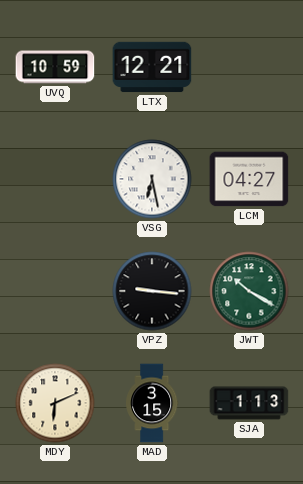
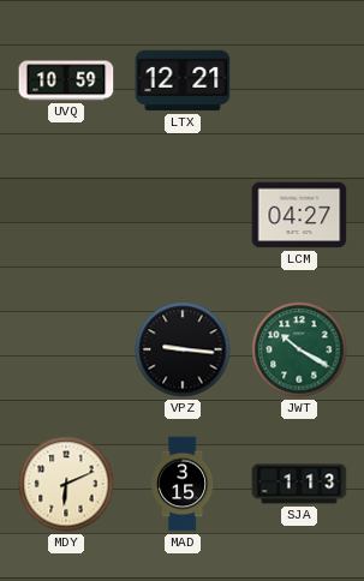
VSG: 6:28 -> none
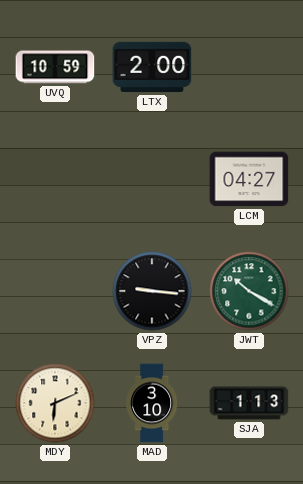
LTX: 12:21 -> 2:00
MAD: 3:15 -> 3:10
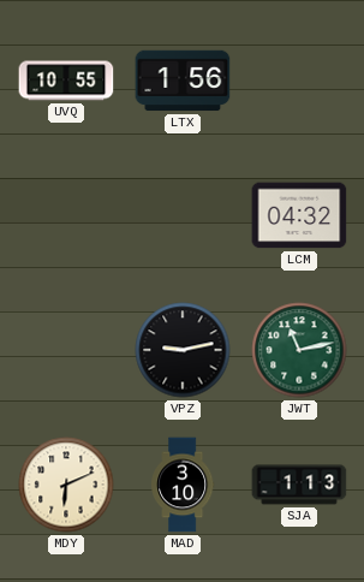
UVQ: 10:59 -> 10:55
LTX: 2:00 -> 1:56
LCM: 04:27 -> 04:32
VPZ: 9:16 -> 9:13
JWT: 10:20 -> 11:13
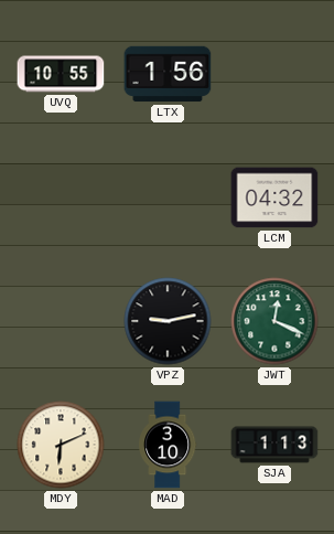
JWT: 11:13 -> 12:19
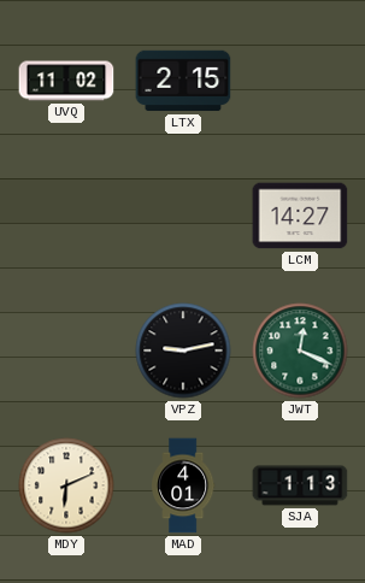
UVQ: 10:55 -> 11:02
LTX: 1:56 -> 2:15
LCM: 04:32 -> 14:27
MAD: 3:10 -> 4:01
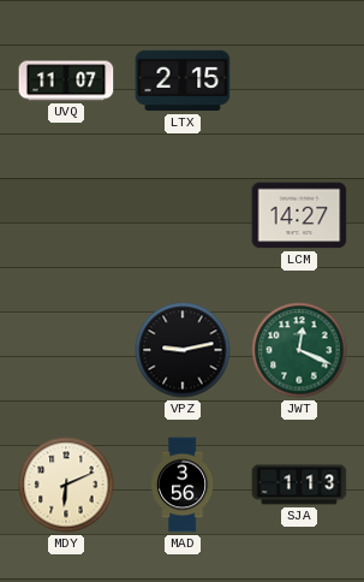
UVQ: 11:02 -> 11:07
MAD: 4:01 -> 3:56
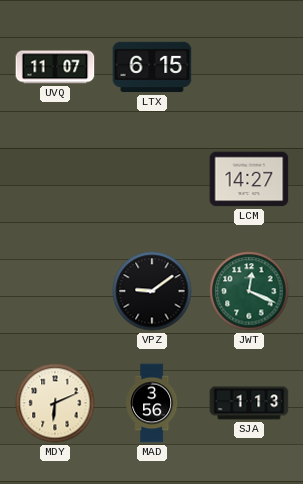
LTX: 2:15 -> 6:15
VPZ: 9:13 -> 9:09
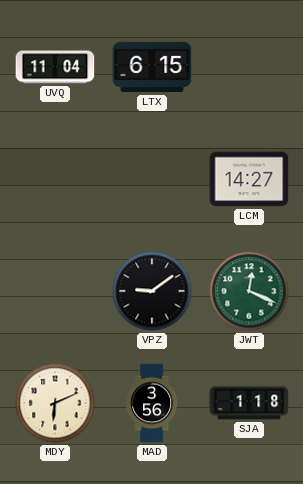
UVQ: 11:07 -> 11:04
SJA: 1:13 -> 1:18
